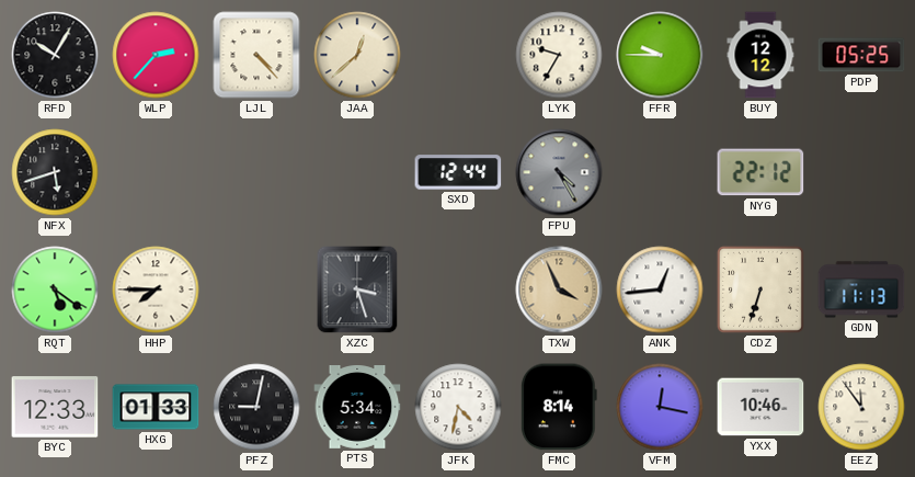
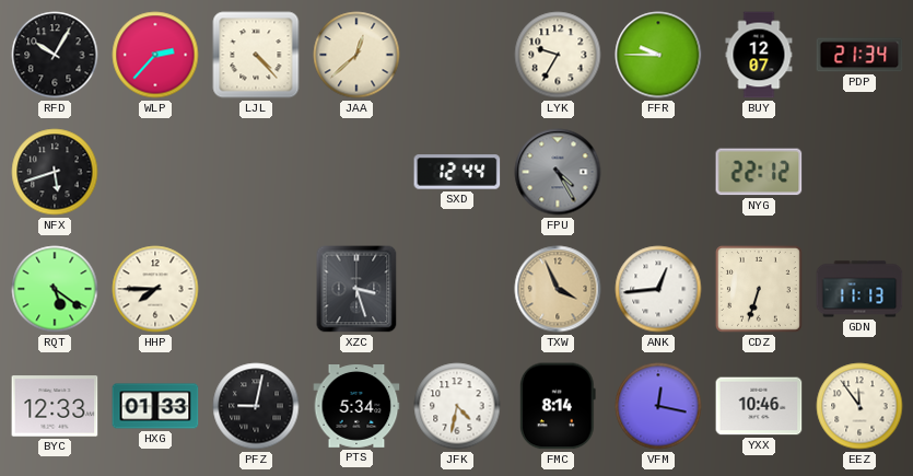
BUY: 12:12 -> 12:07
PDP: 05:25 -> 21:34
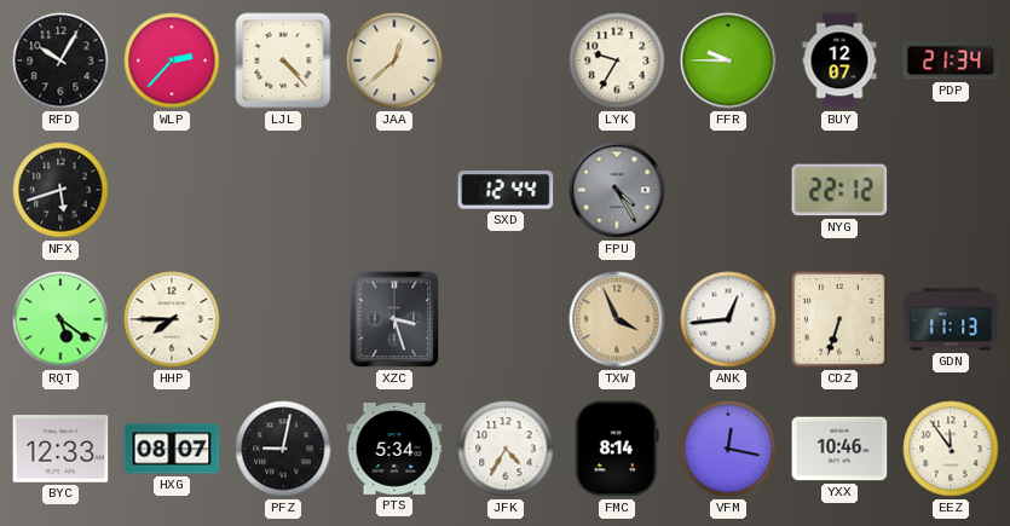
HXG: 01:33 -> 08:07
JFK: 4:32 -> 4:35
